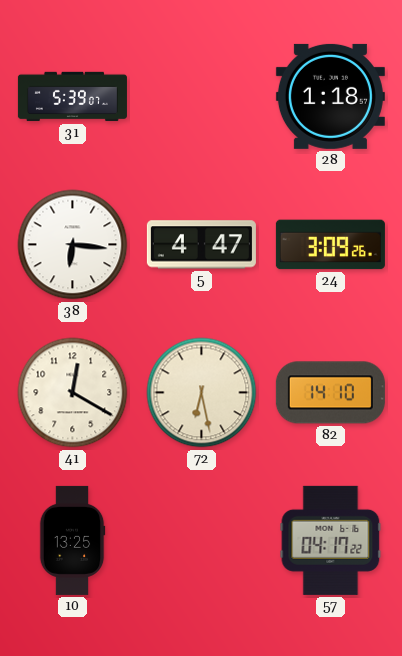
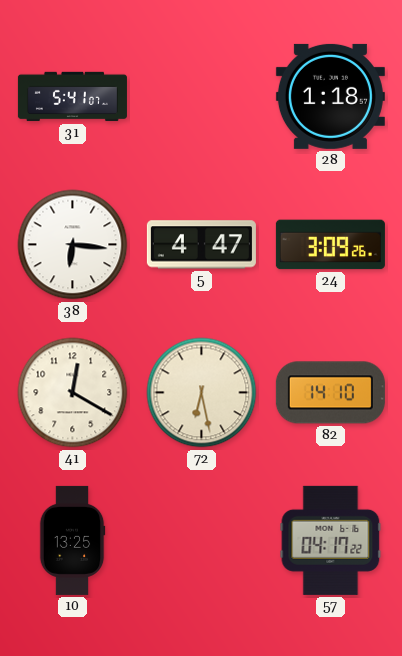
31: 5:39 -> 5:41
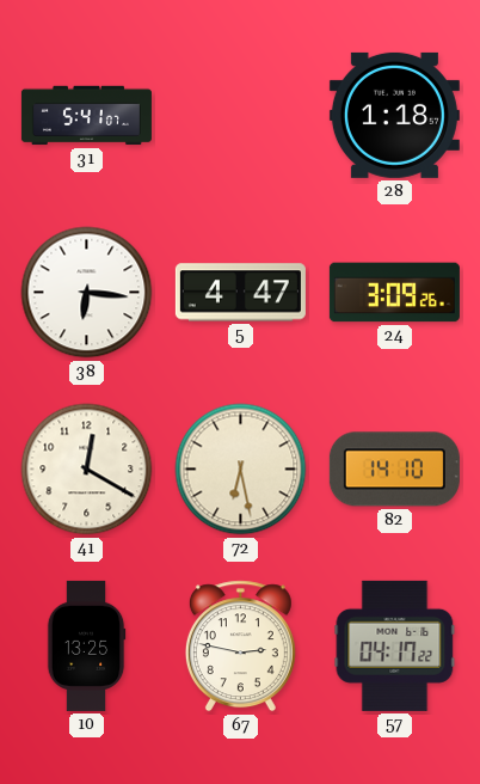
67: none -> 2:47
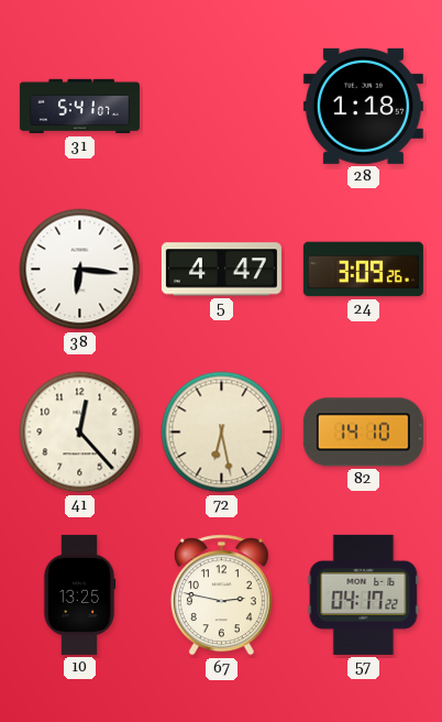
41: 12:20 -> 12:23
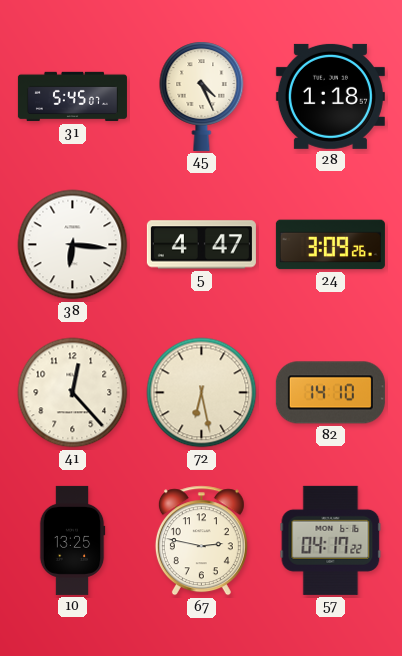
31: 5:41 -> 5:45
45: none -> 4:26
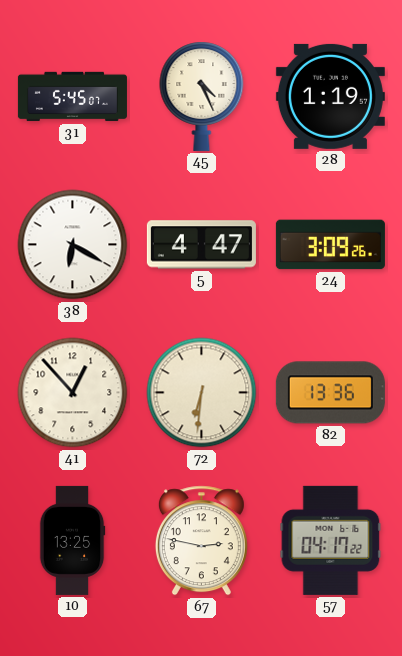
28: 1:18 -> 1:19
38: 6:16 -> 6:20
41: 12:23 -> 12:53
72: 6:28 -> 6:31
82: 14:10 -> 13:36
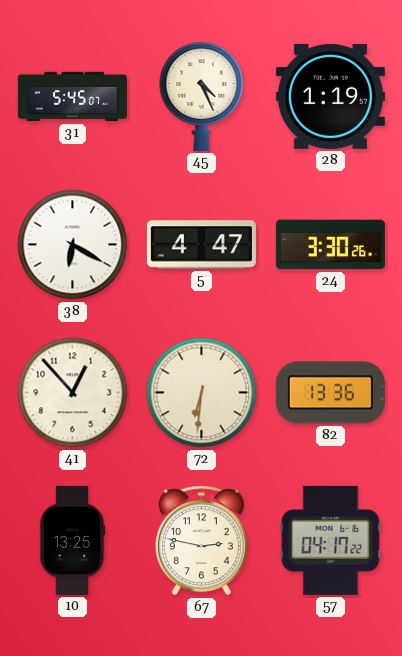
24: 3:09 -> 3:30
